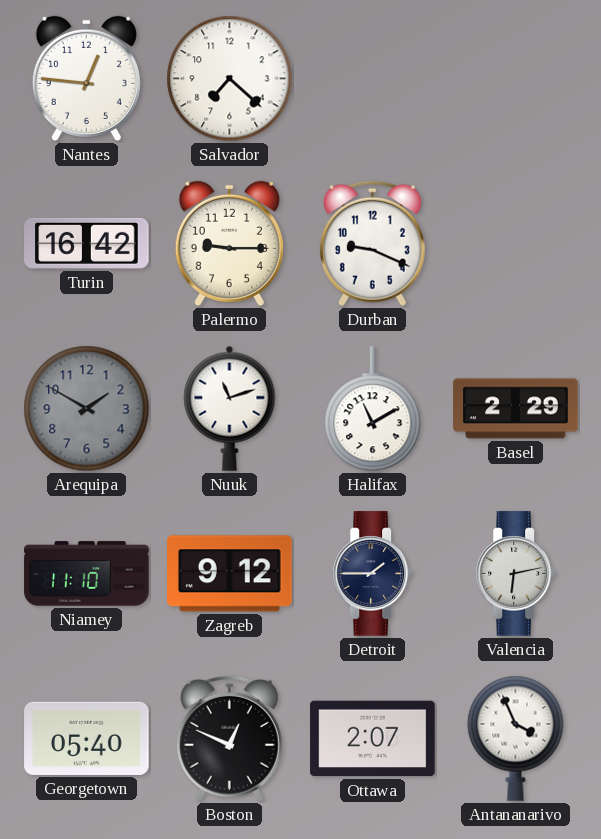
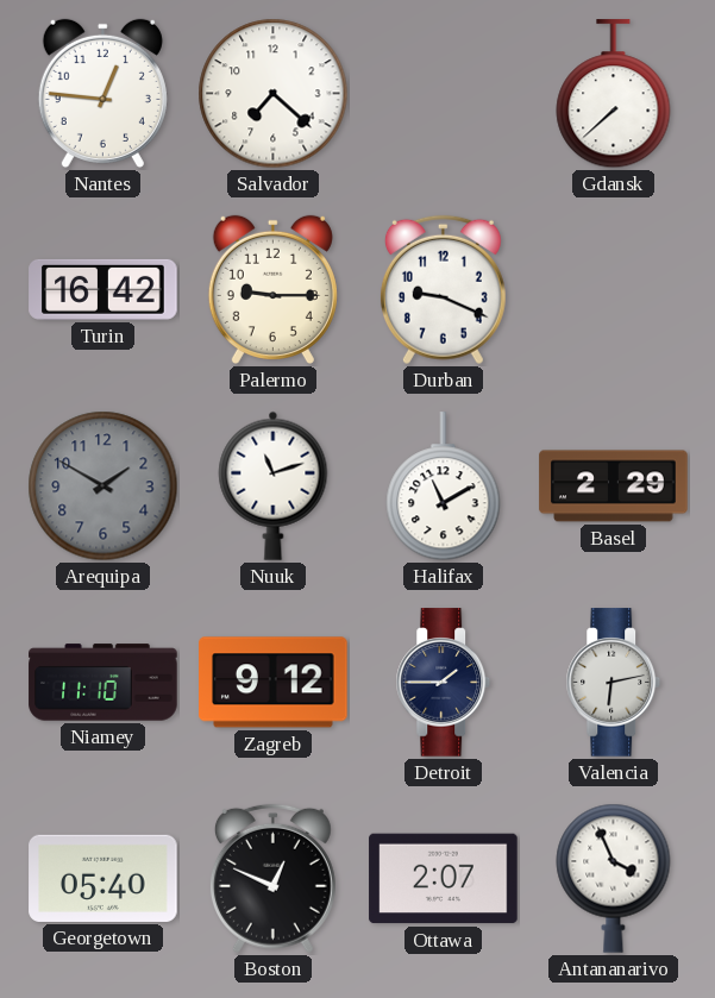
Gdansk: none -> 7:38
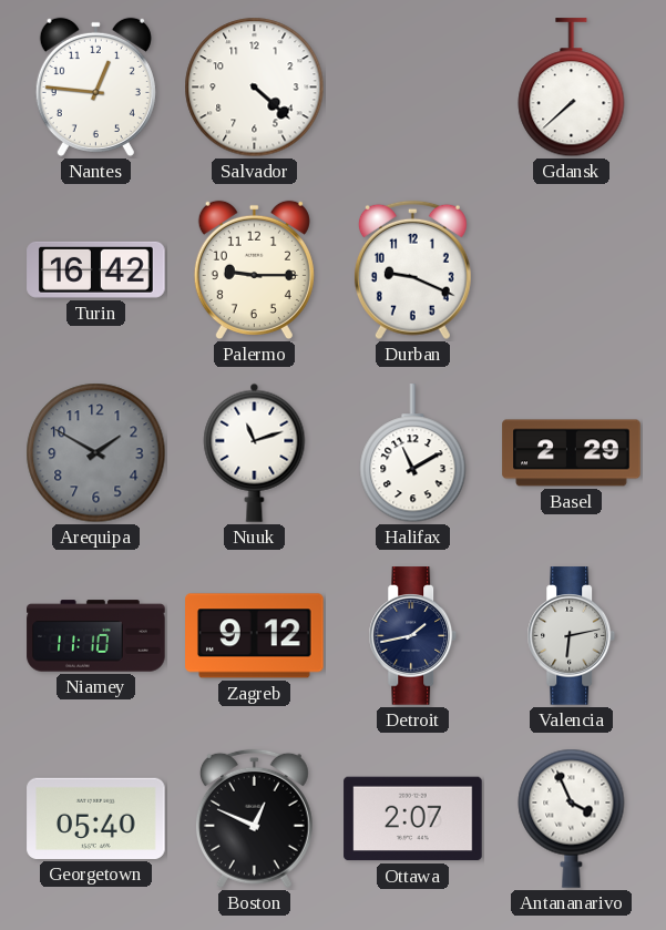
Salvador: 7:22 -> 4:22
Detroit: 1:45 -> 1:43
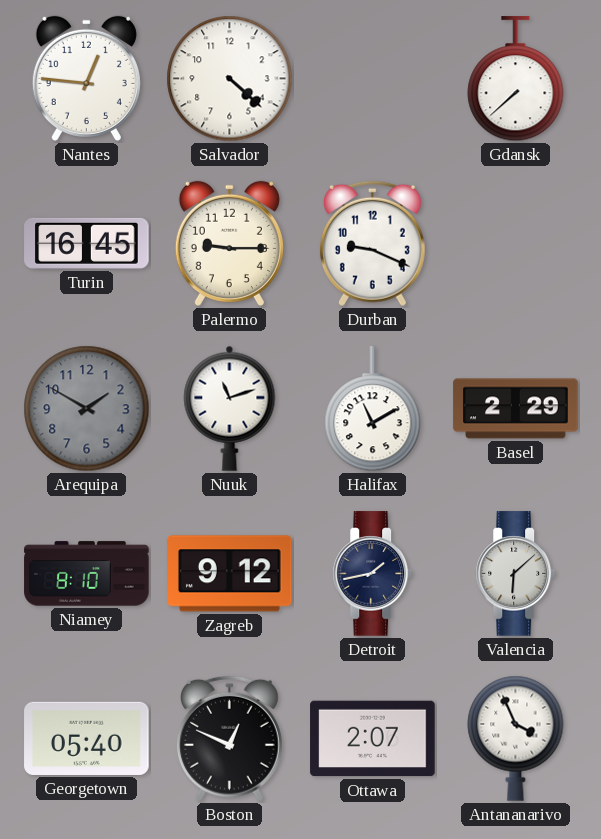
Turin: 16:42 -> 16:45
Niamey: 11:10 -> 8:10
Valencia: 6:13 -> 6:08
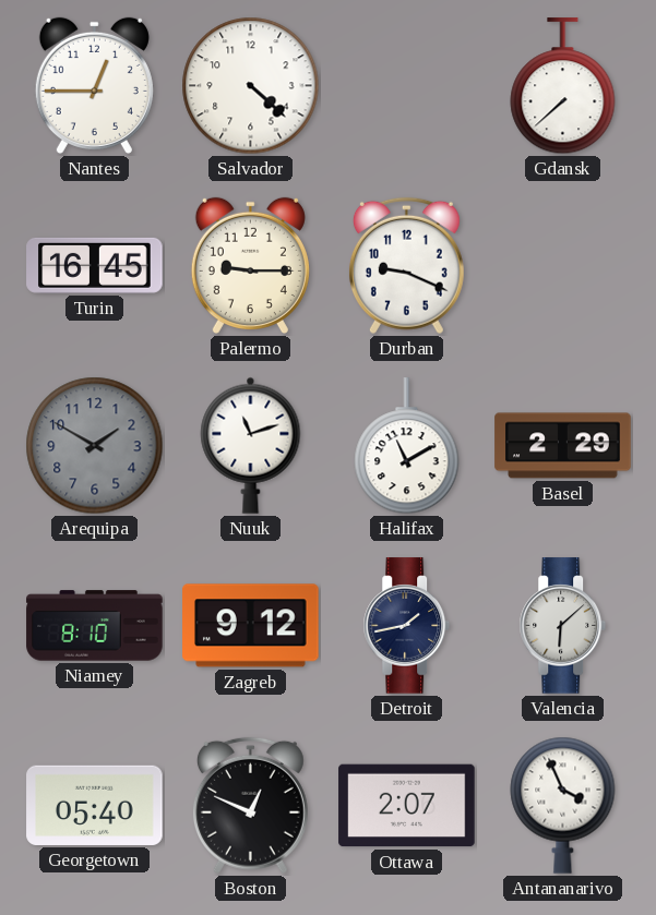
Nantes: 12:46 -> 12:45
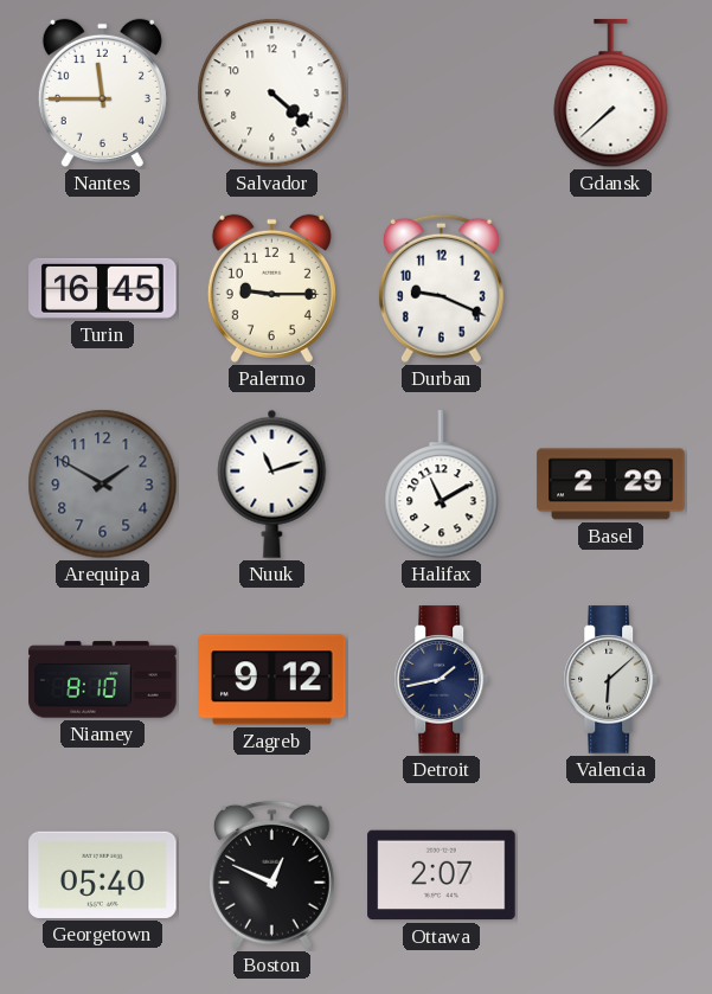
Nantes: 12:45 -> 11:45
Antananarivo: 3:56 -> none
